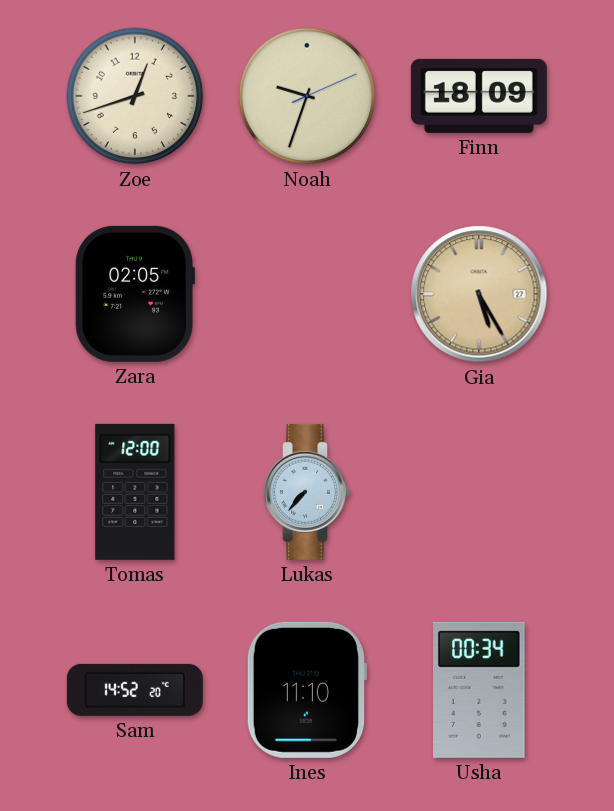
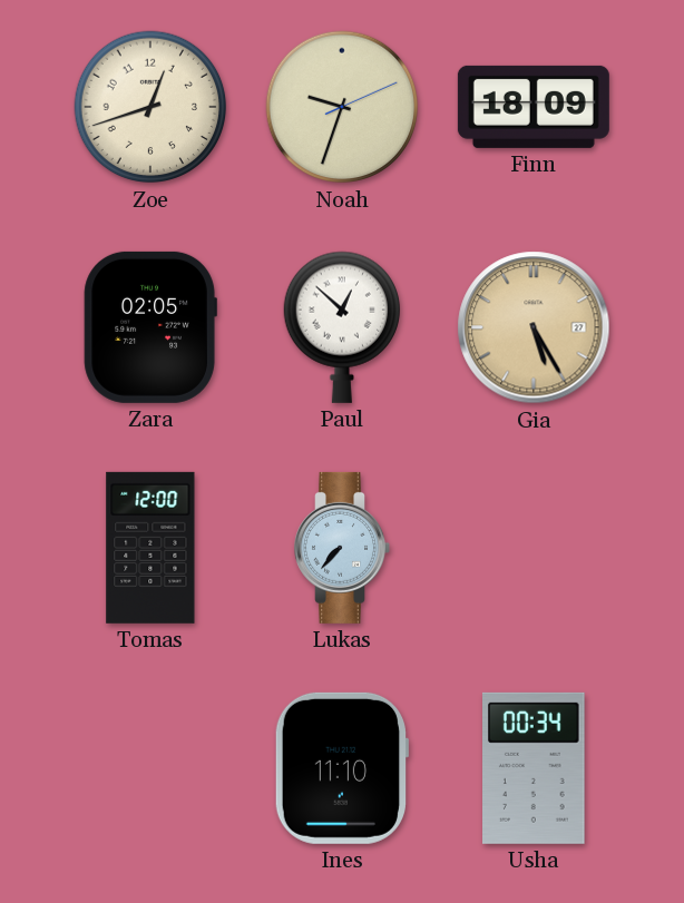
Paul: none -> 12:52
Sam: 14:52 -> none
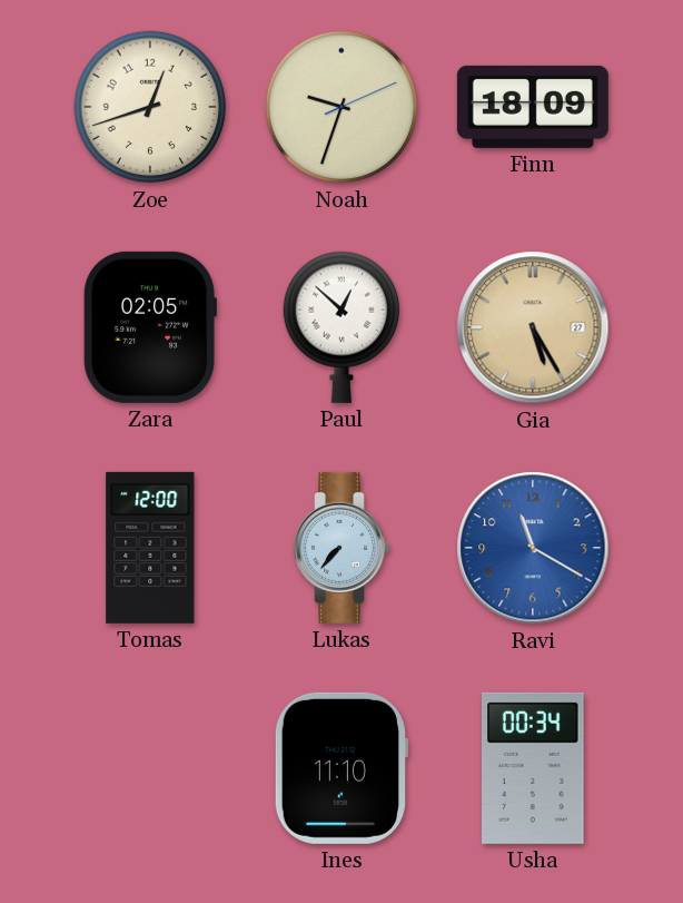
Ravi: none -> 11:20
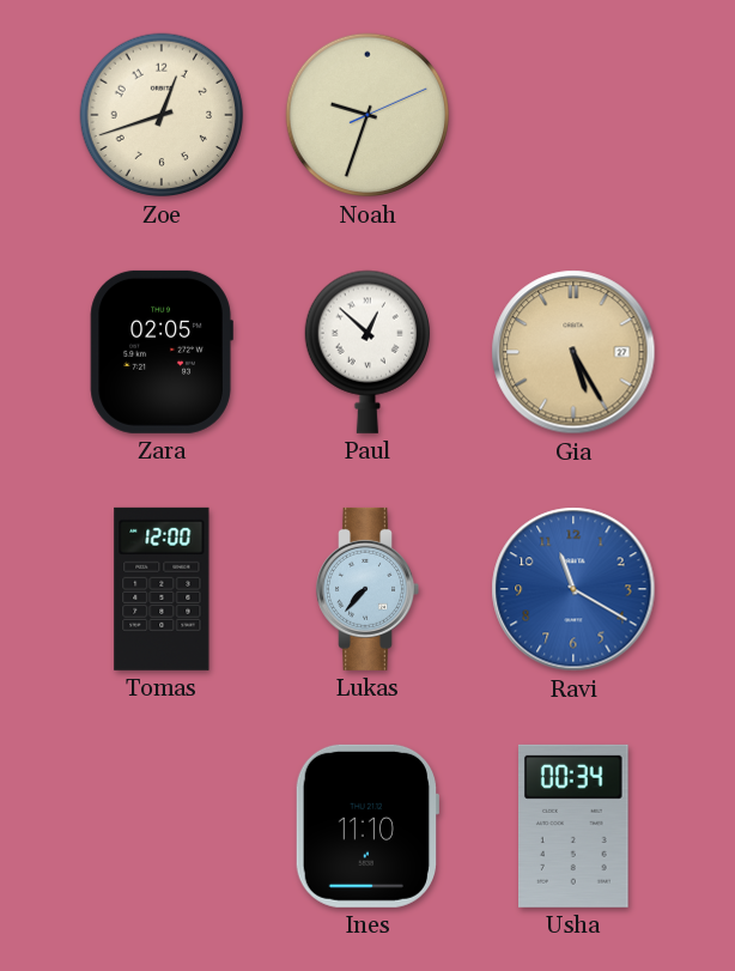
Finn: 18:09 -> none
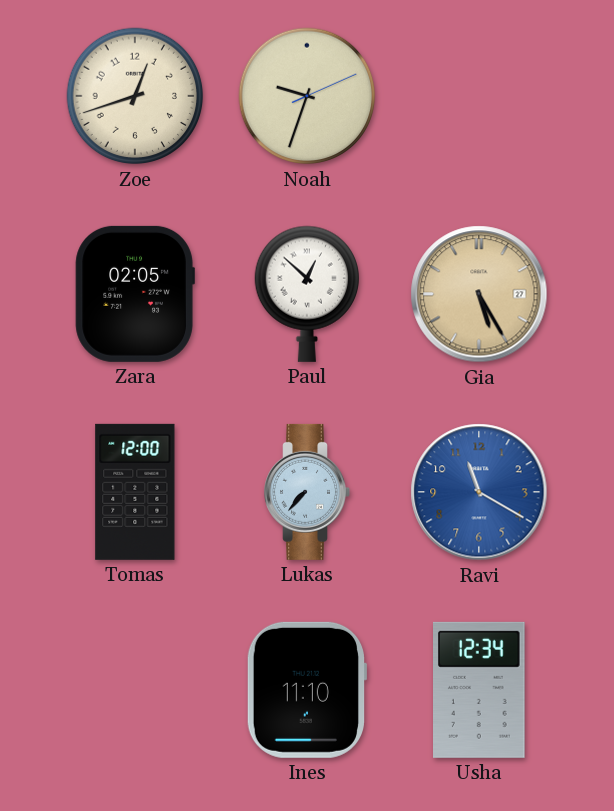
Usha: 00:34 -> 12:34
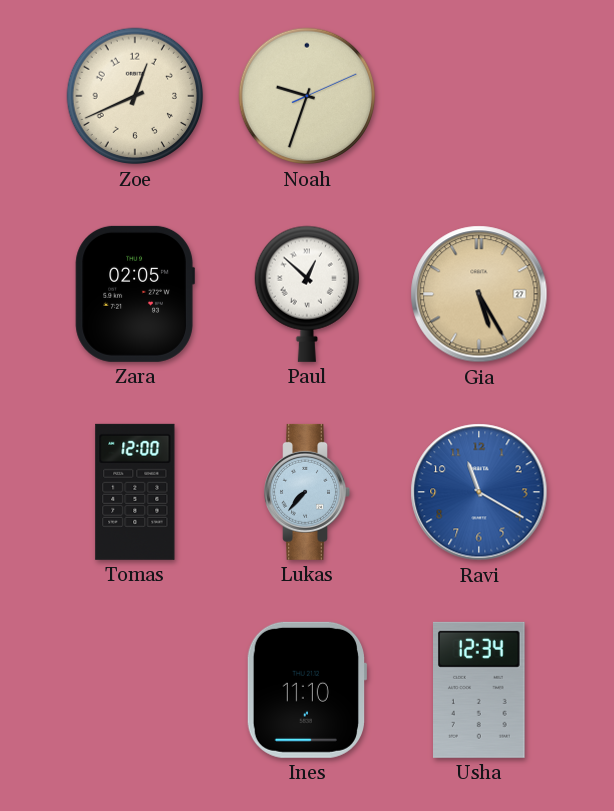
Zoe: 12:42 -> 12:41
